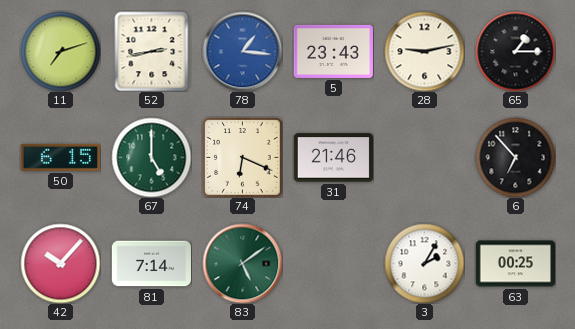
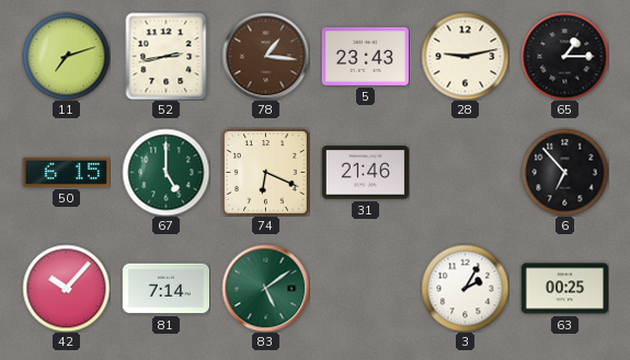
78 dial: blue -> brown
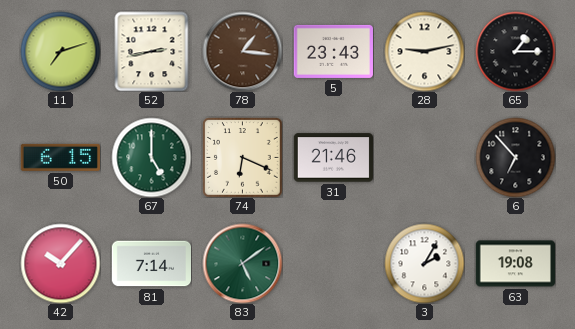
63: 00:25 -> 19:08
